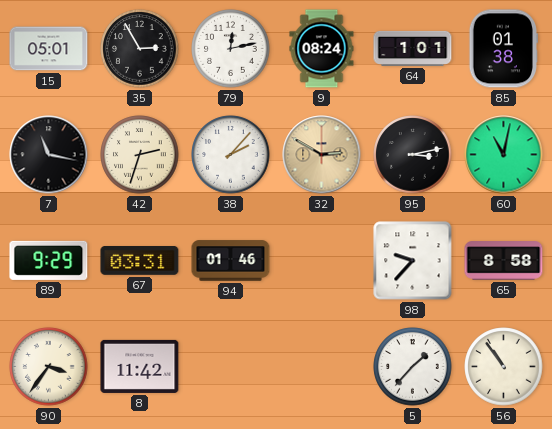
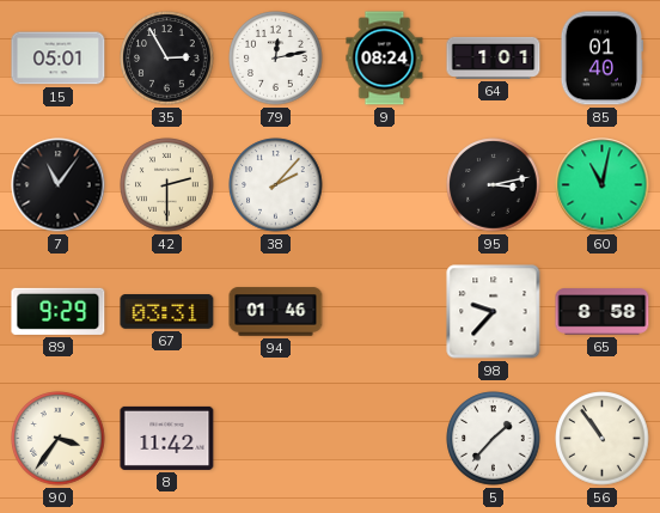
85: 01:38 -> 01:40
7: 11:17 -> 11:06
42: 2:33 -> 2:30
32: 2:50 -> none
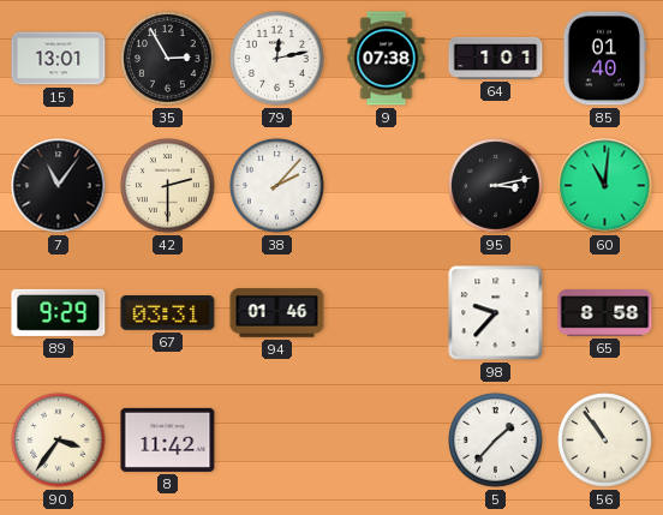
15: 05:01 -> 13:01
9: 08:24 -> 07:38
60: 11:02 -> 11:01
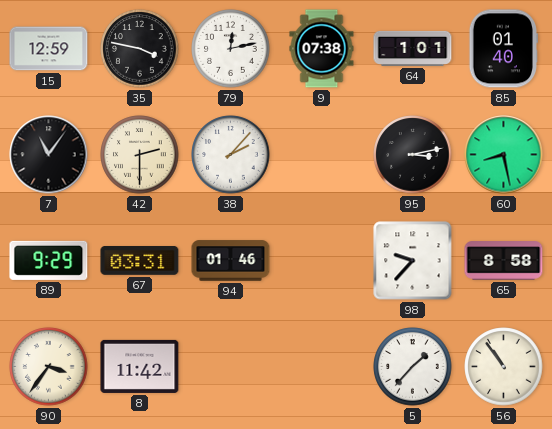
15: 13:01 -> 12:59
35: 2:55 -> 3:47
60: 11:01 -> 8:28
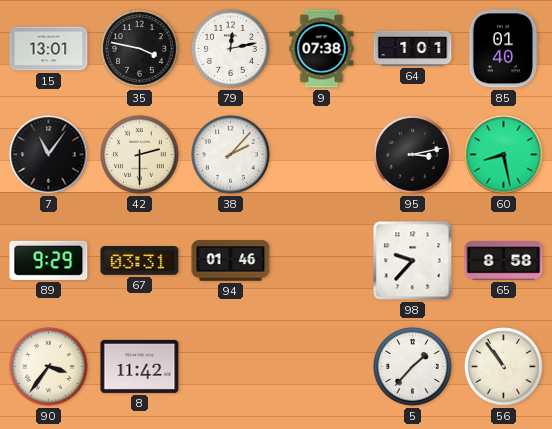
15: 12:59 -> 13:01
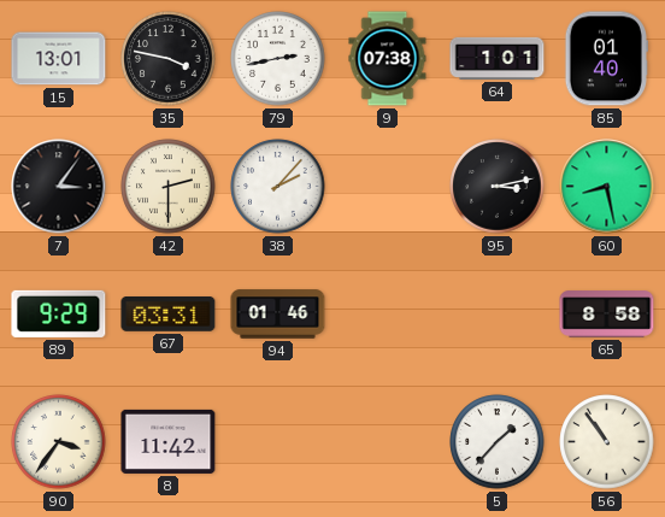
79: 12:13 -> 2:43
7: 11:06 -> 3:06
98: 9:37 -> none
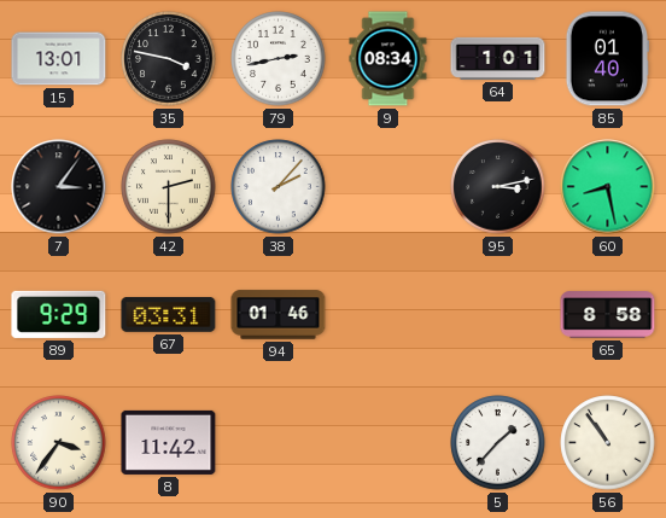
9: 07:38 -> 08:34
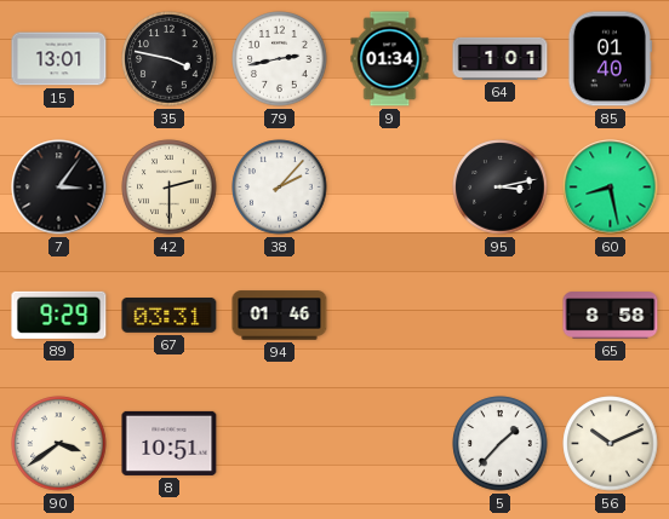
9: 08:34 -> 01:34
90: 3:36 -> 3:39
8: 11:42 -> 10:51
56: 10:54 -> 10:11
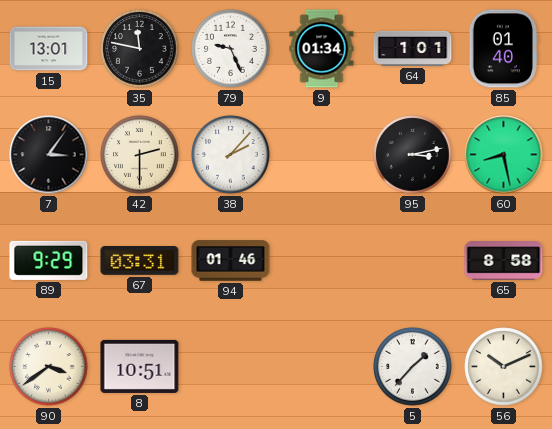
35: 3:47 -> 11:47
79: 2:43 -> 9:26
